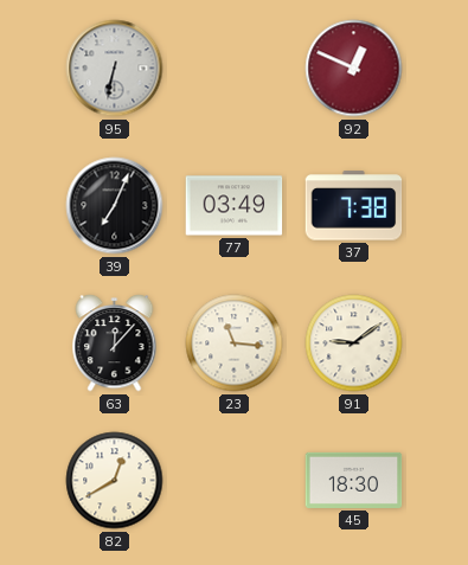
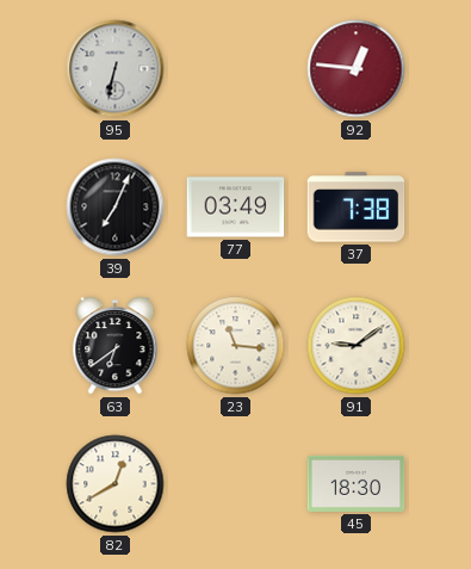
92: 12:49 -> 12:46
63: 12:07 -> 6:39
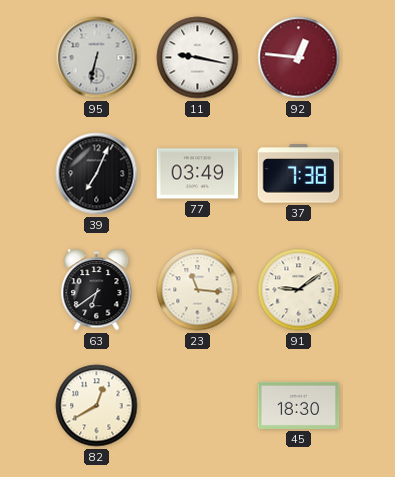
11: none -> 9:17
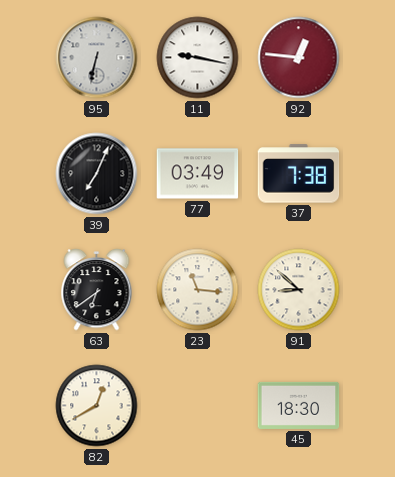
91: 9:09 -> 8:52
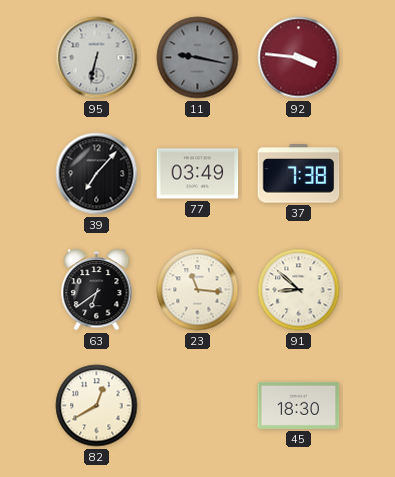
11 dial: white -> grey
92: 12:46 -> 3:46
39: 7:04 -> 7:07
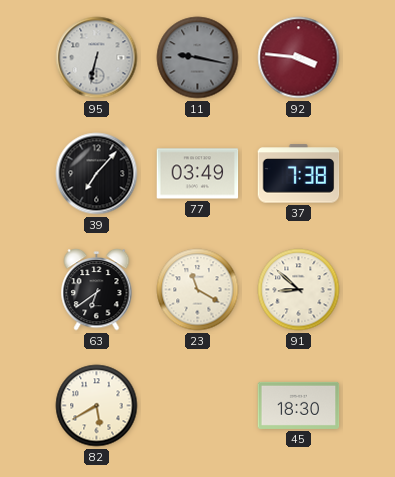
23: 11:16 -> 11:20
82: 12:40 -> 5:40
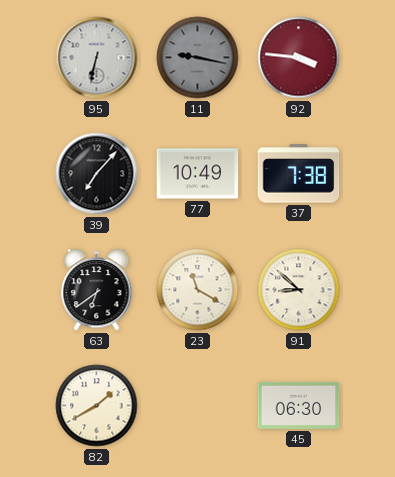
77: 03:49 -> 10:49
82: 5:40 -> 1:40
45: 18:30 -> 06:30
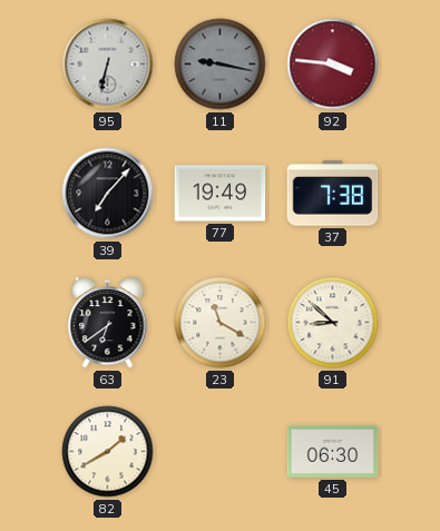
77: 10:49 -> 19:49
